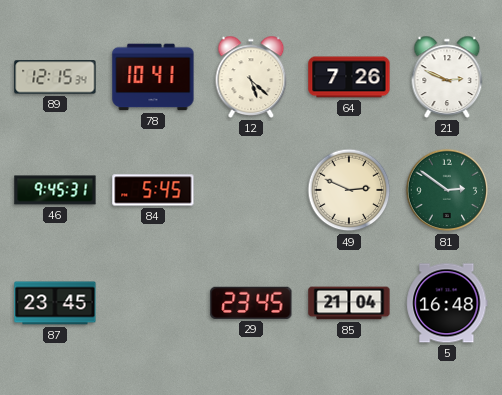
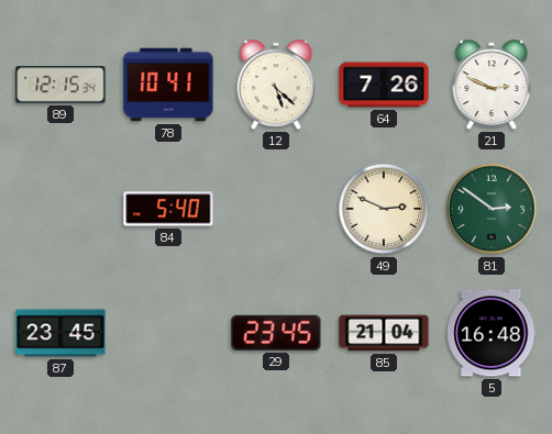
46: 9:45 -> none
84: 5:45 -> 5:40
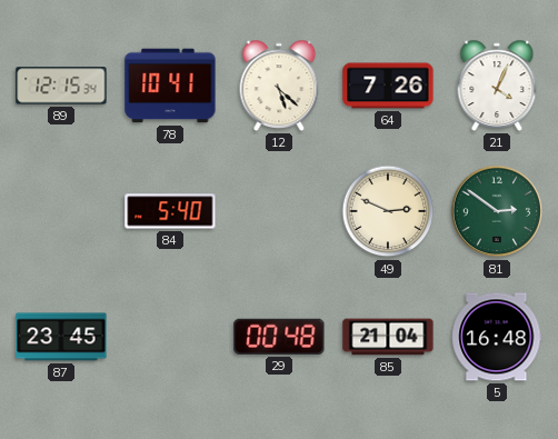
21: 2:49 -> 4:04
29: 23:45 -> 00:48
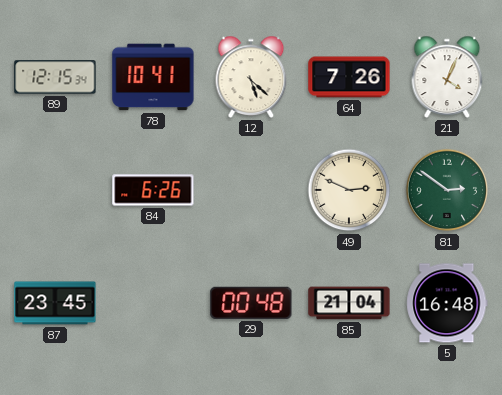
84: 5:40 -> 6:26
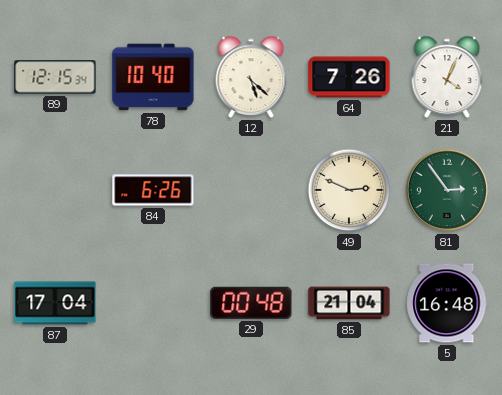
78: 10:41 -> 10:40
81: 2:51 -> 2:54
87: 23:45 -> 17:04
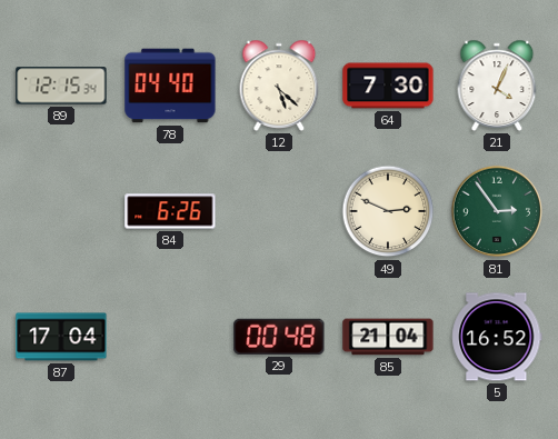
78: 10:40 -> 04:40
64: 7:26 -> 7:30
5: 16:48 -> 16:52
